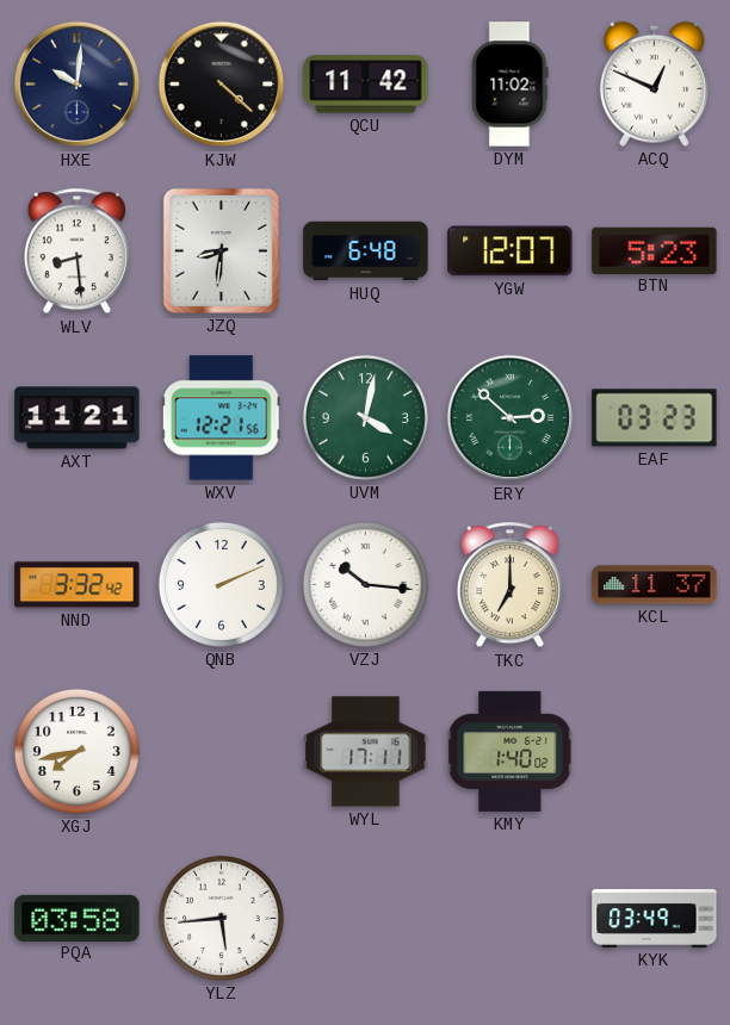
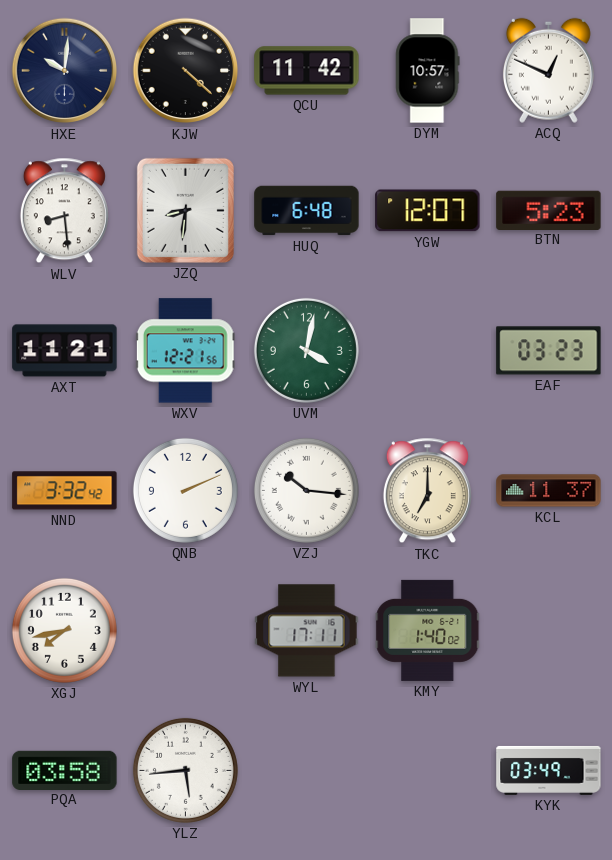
DYM: 11:02 -> 10:57
ERY: 2:52 -> none
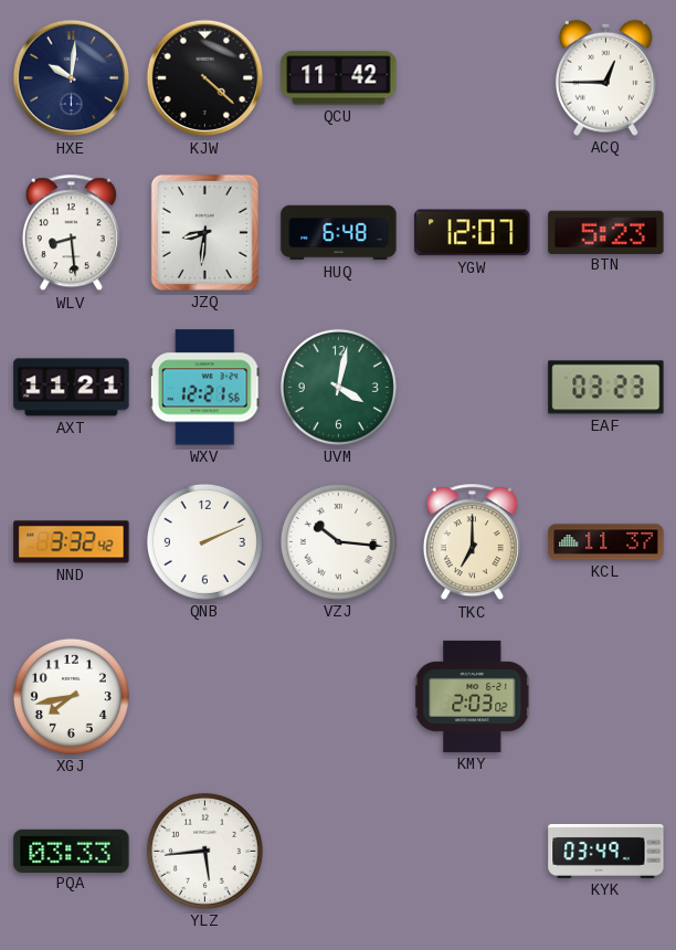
DYM: 10:57 -> none
ACQ: 12:49 -> 12:45
WYL: 17:11 -> none
KMY: 1:40 -> 2:03
PQA: 03:58 -> 03:33
